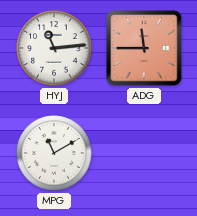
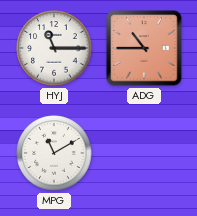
HYJ: 11:14 -> 11:15
ADG: 11:45 -> 10:45
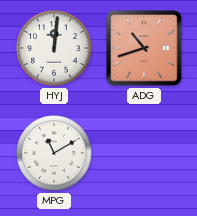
HYJ: 11:15 -> 12:01
ADG: 10:45 -> 10:42
